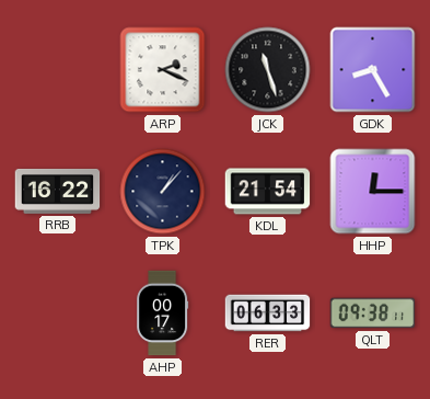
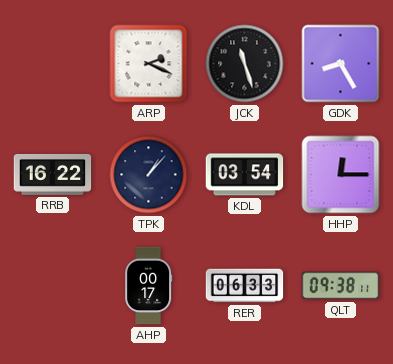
KDL: 21:54 -> 03:54
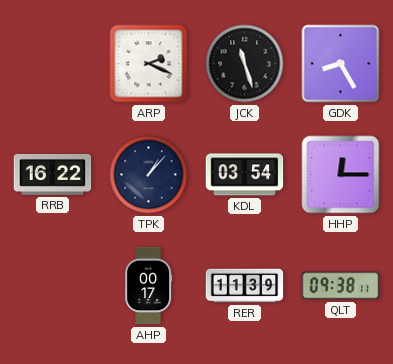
RER: 06:33 -> 11:39
